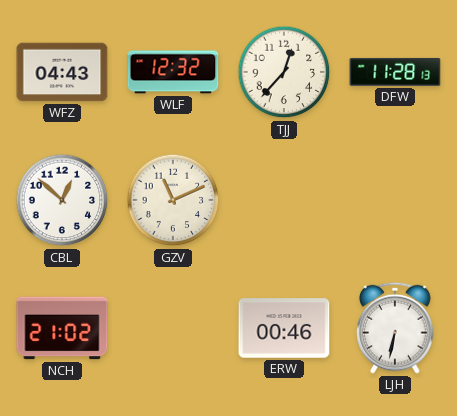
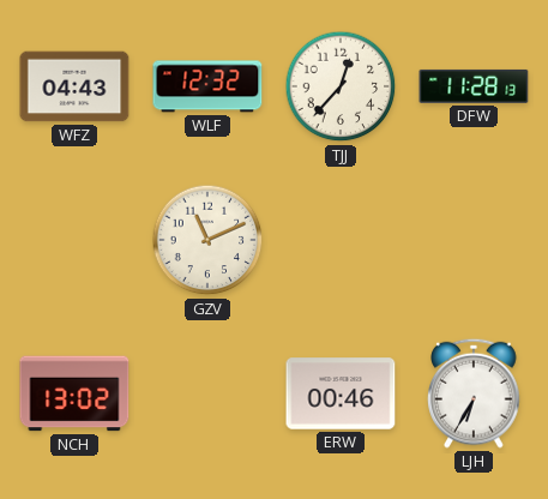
CBL: 12:52 -> none
NCH: 21:02 -> 13:02
LJH: 6:32 -> 6:35
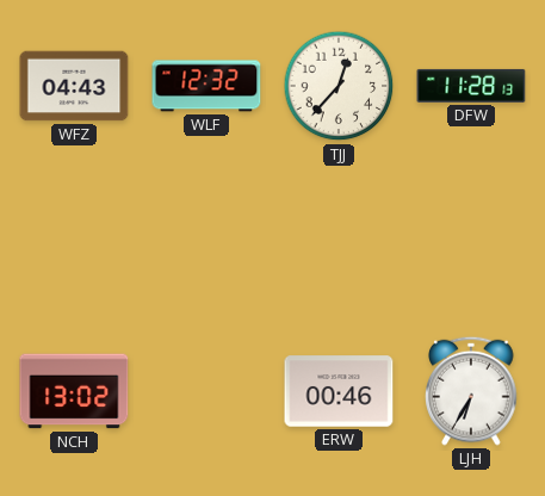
GZV: 11:11 -> none
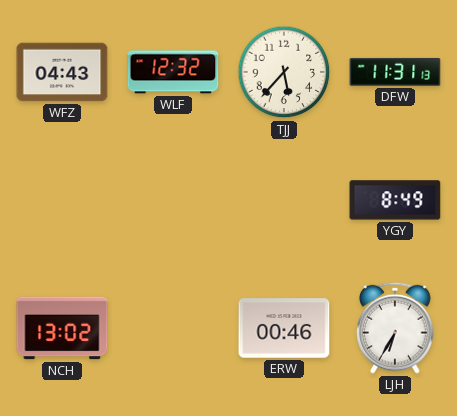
TJJ: 12:37 -> 5:37
DFW: 11:28 -> 11:31
YGY: none -> 8:49
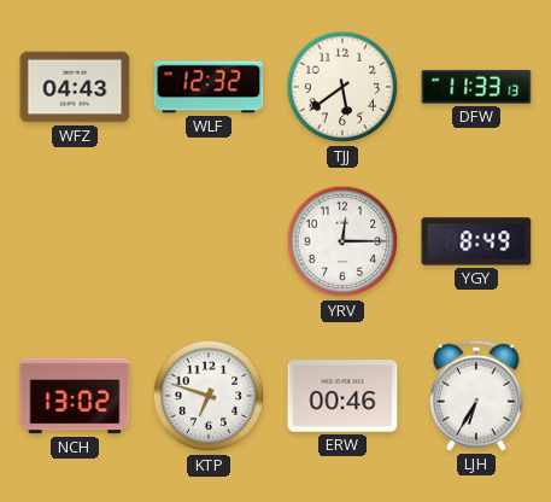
TJJ: 5:37 -> 5:39
DFW: 11:31 -> 11:33
YRV: none -> 12:15
KTP: none -> 6:48
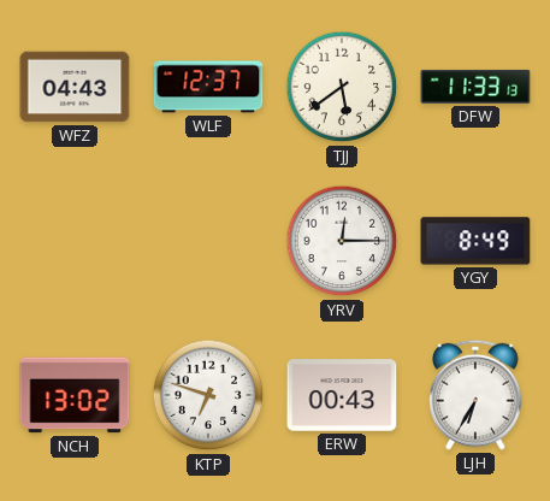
WLF: 12:32 -> 12:37
ERW: 00:46 -> 00:43
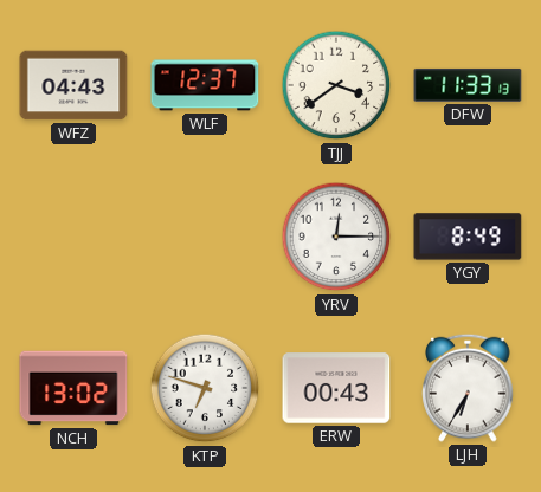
TJJ: 5:39 -> 3:39
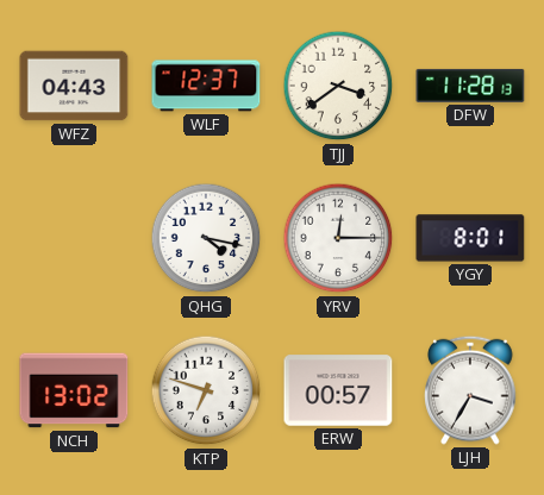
DFW: 11:33 -> 11:28
QHG: none -> 4:17
YGY: 8:49 -> 8:01
ERW: 00:43 -> 00:57
LJH: 6:35 -> 3:35
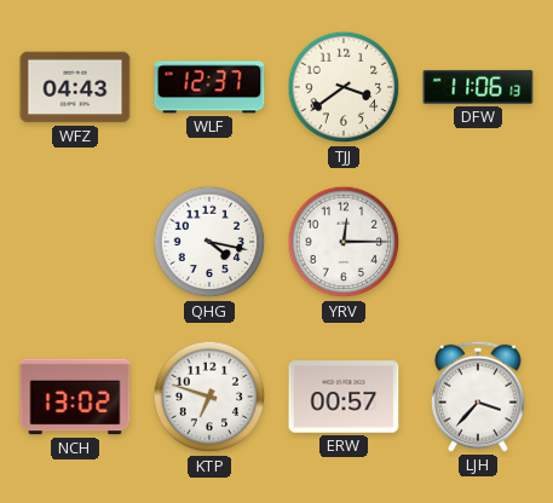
DFW: 11:28 -> 11:06
YGY: 8:01 -> none
LJH: 3:35 -> 3:37
